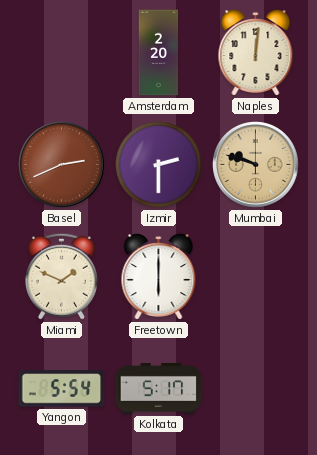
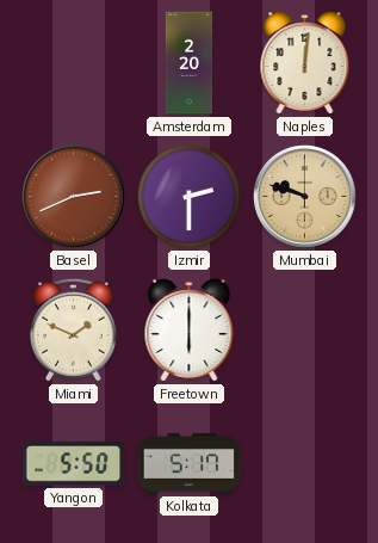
Yangon: 5:54 -> 5:50
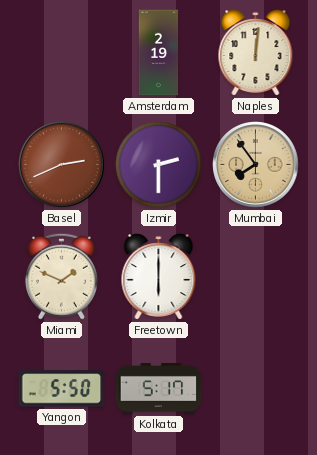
Amsterdam: 2:20 -> 2:19
Mumbai: 9:48 -> 7:54
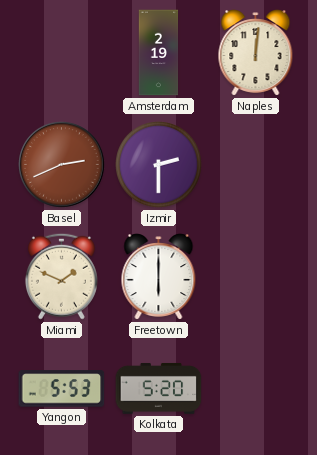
Mumbai: 7:54 -> none
Yangon: 5:50 -> 5:53
Kolkata: 5:17 -> 5:20
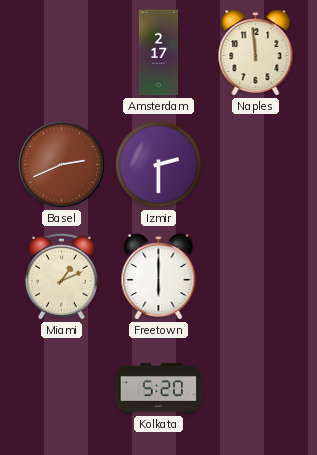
Amsterdam: 2:19 -> 2:17
Naples: 12:01 -> 11:59
Miami: 1:49 -> 1:11
Yangon: 5:53 -> none
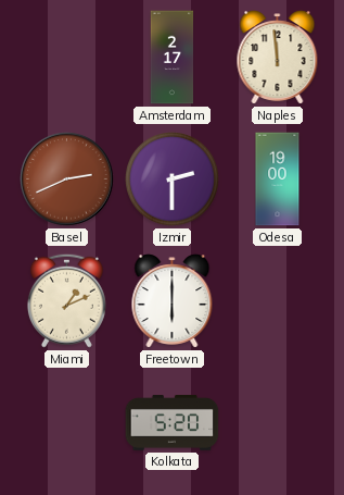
Odesa: none -> 19:00
